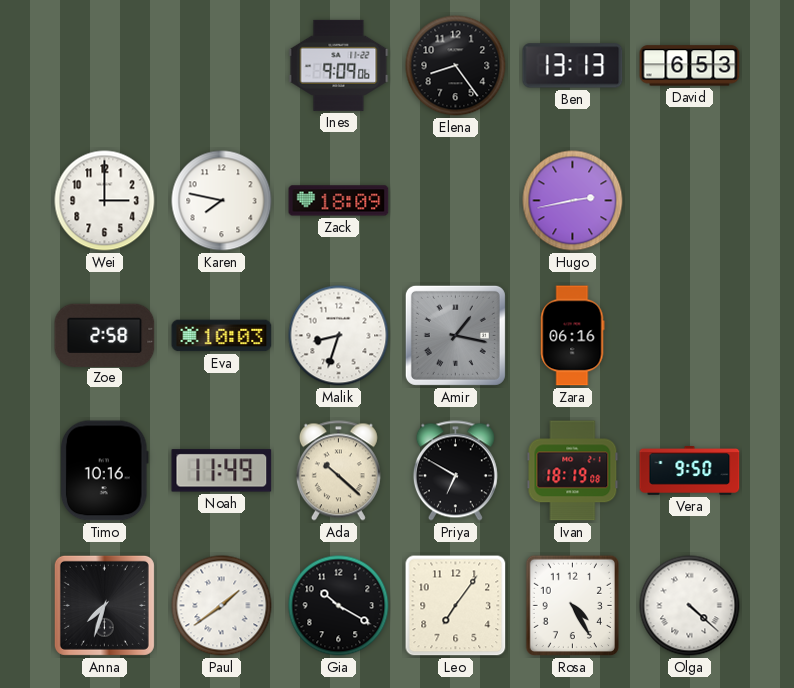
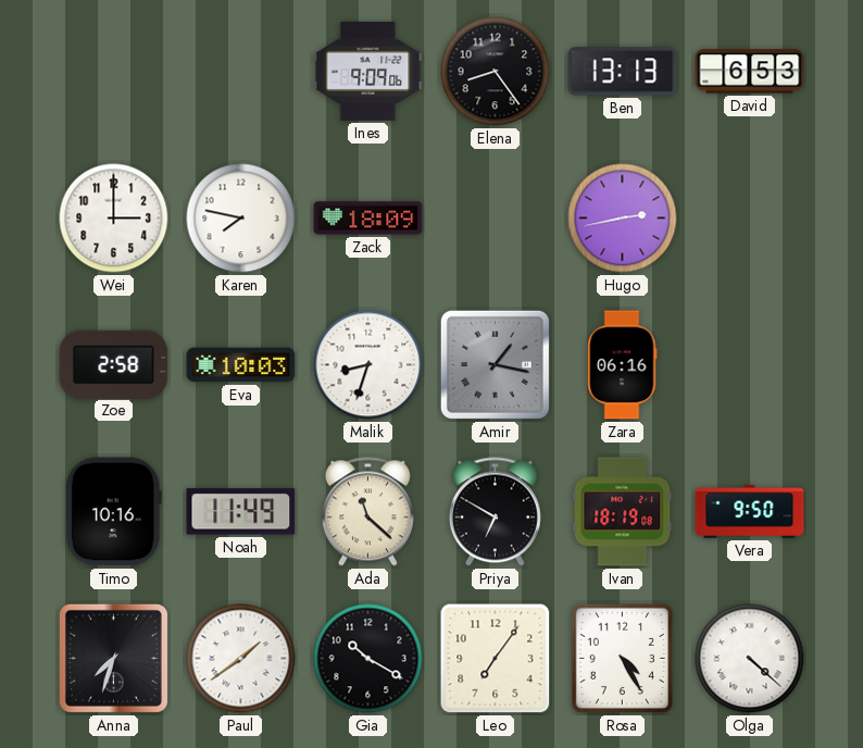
Ada: 10:22 -> 11:22
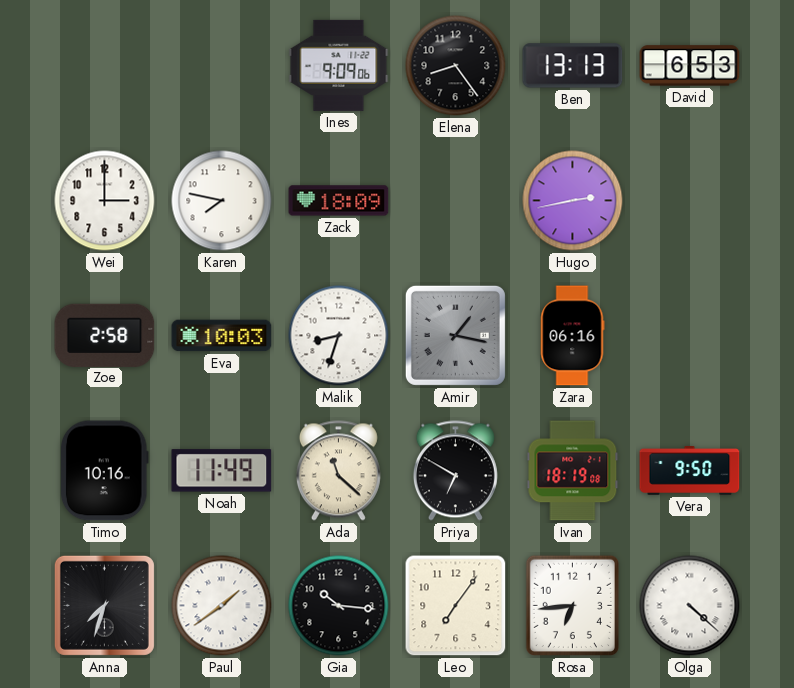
Gia: 10:20 -> 10:16
Rosa: 4:25 -> 6:44
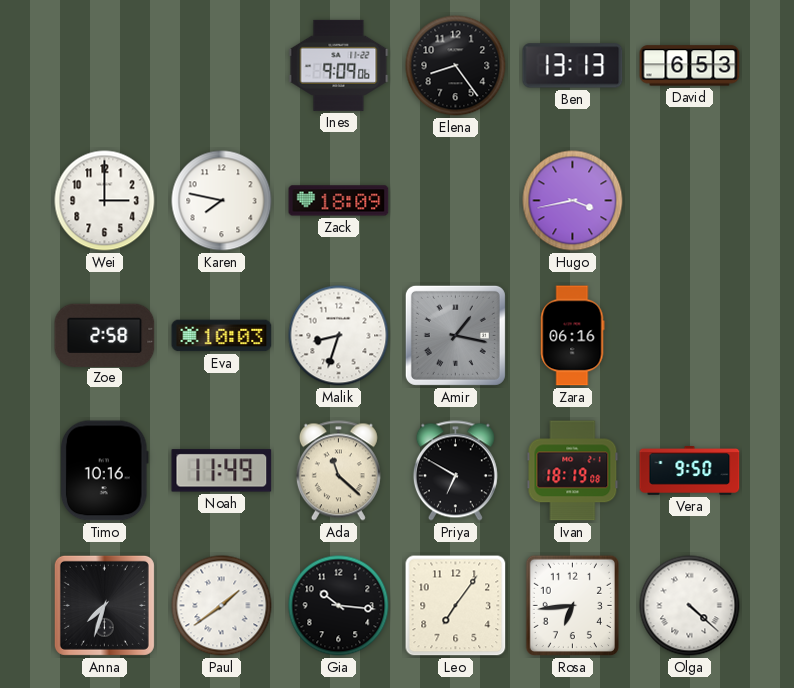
Hugo: 2:43 -> 3:43
